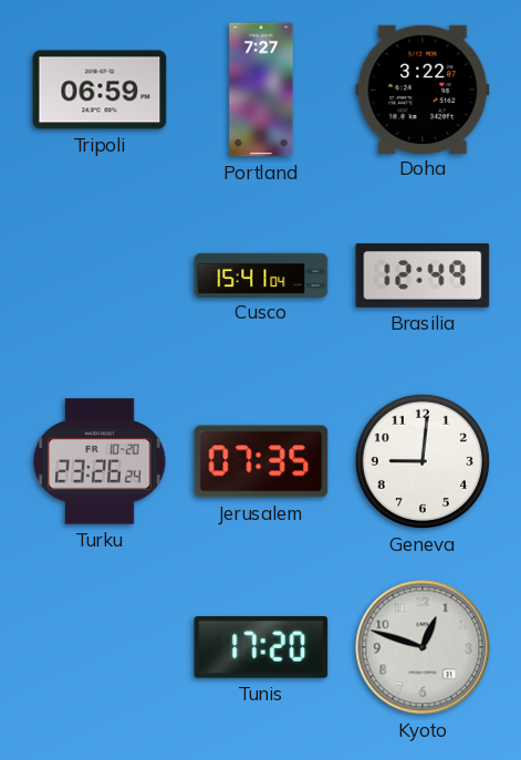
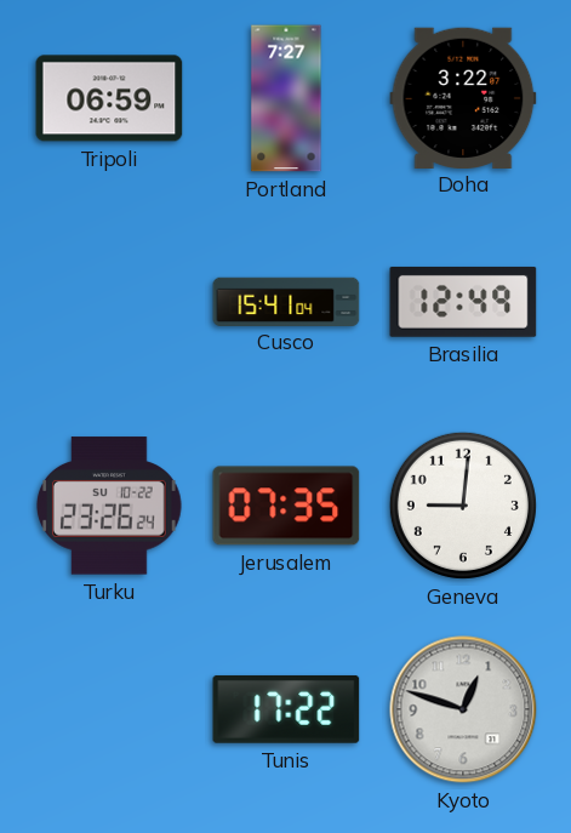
Turku date: FR 10-20 -> SU 10-22
Tunis: 17:20 -> 17:22
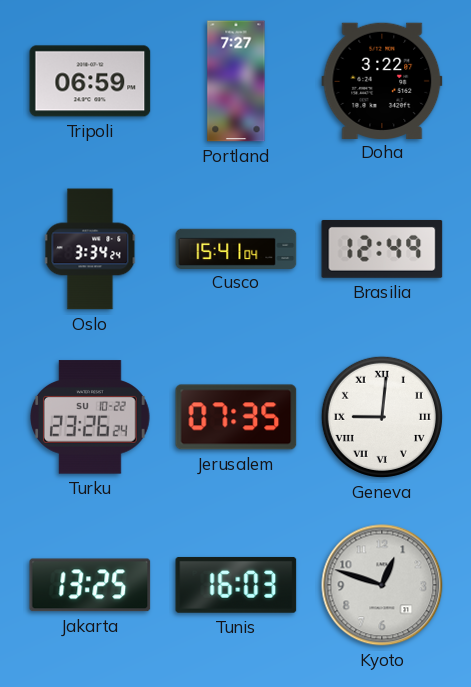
Oslo: none -> 3:34
Geneva numerals: Arabic -> Roman
Jakarta: none -> 13:25
Tunis: 17:22 -> 16:03
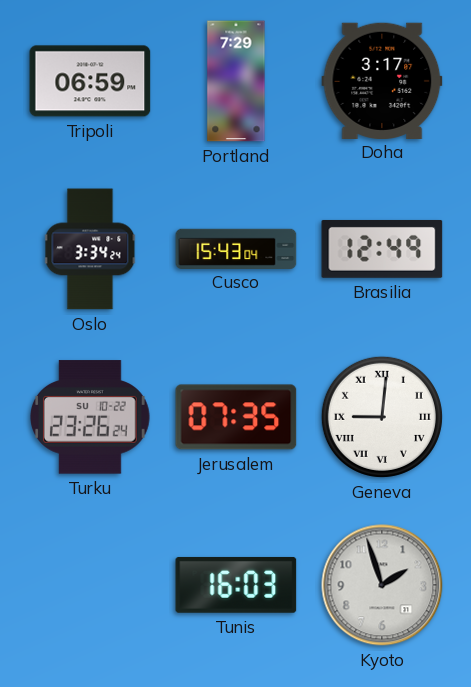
Portland: 7:27 -> 7:29
Doha: 3:22 -> 3:17
Cusco: 15:41 -> 15:43
Jakarta: 13:25 -> none
Kyoto: 12:48 -> 1:57
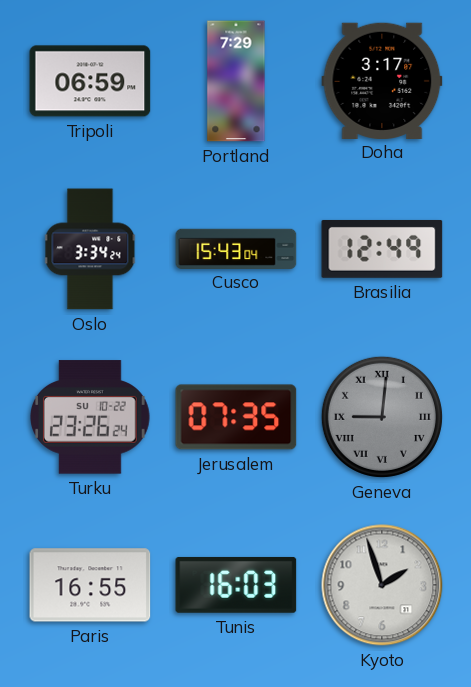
Geneva dial: white -> grey
Paris: none -> 16:55
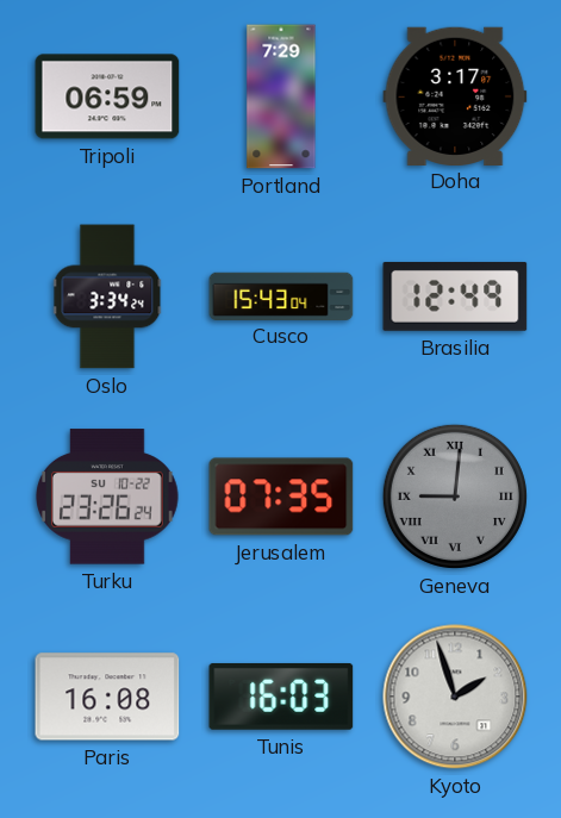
Paris: 16:55 -> 16:08
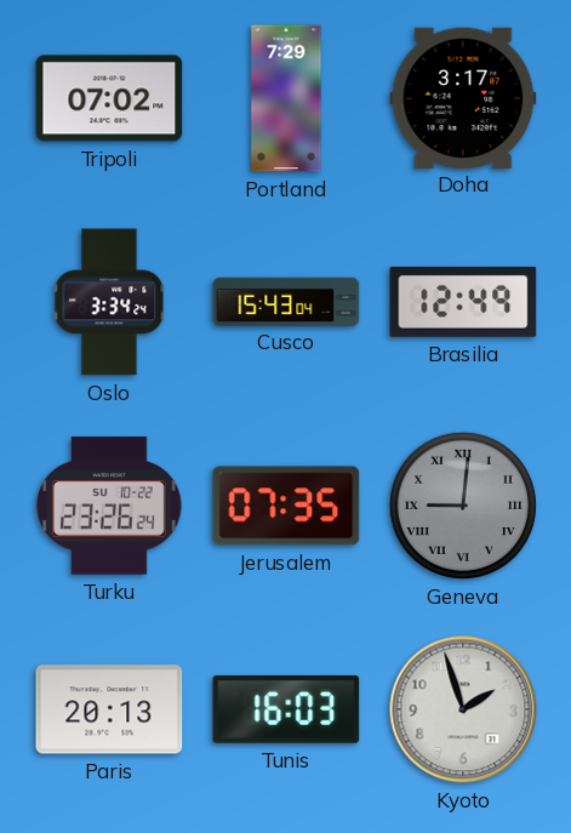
Tripoli: 06:59 -> 07:02
Paris: 16:08 -> 20:13
